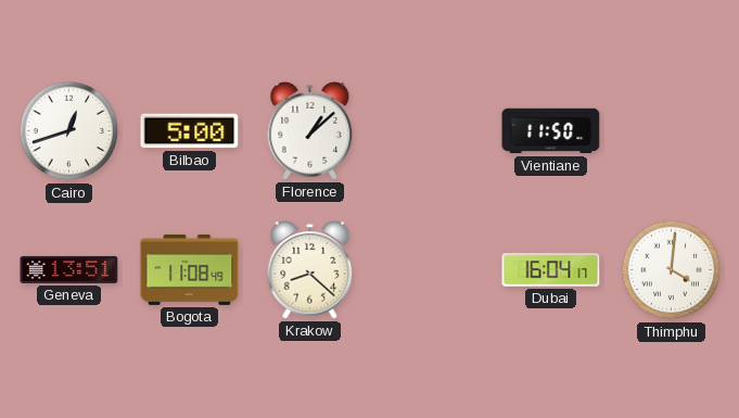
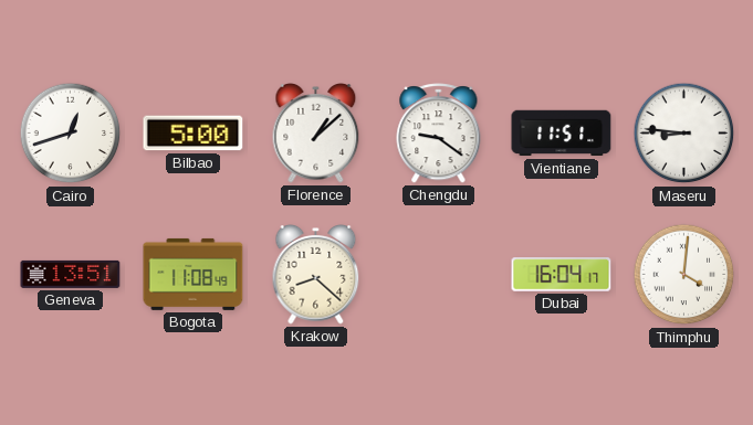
Chengdu: none -> 9:21
Vientiane: 11:50 -> 11:51
Maseru: none -> 8:46
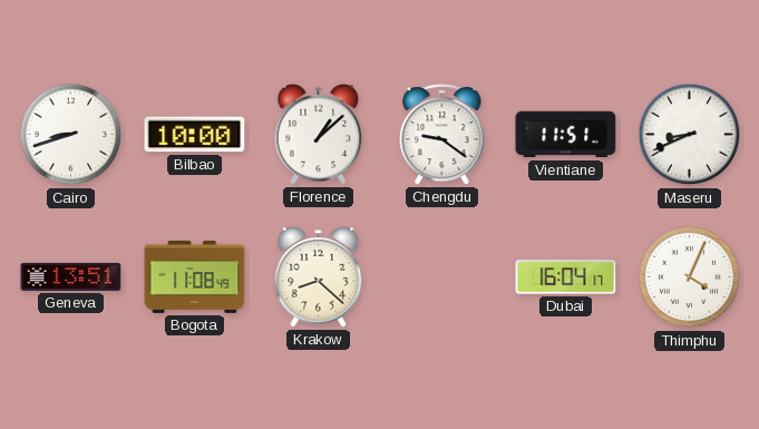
Cairo: 12:42 -> 8:42
Bilbao: 5:00 -> 10:00
Maseru: 8:46 -> 8:41
Thimphu: 4:01 -> 4:04
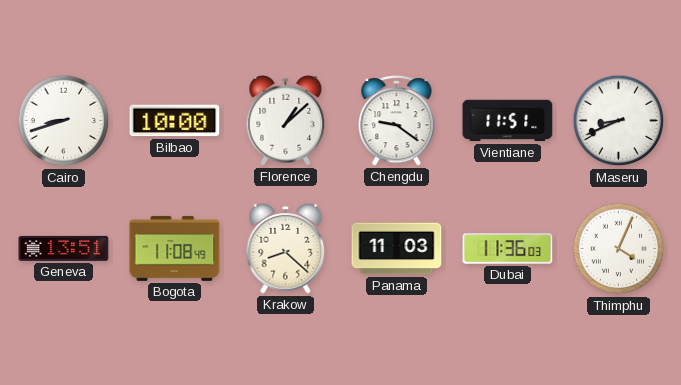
Panama: none -> 11:03
Dubai: 16:04 -> 11:36
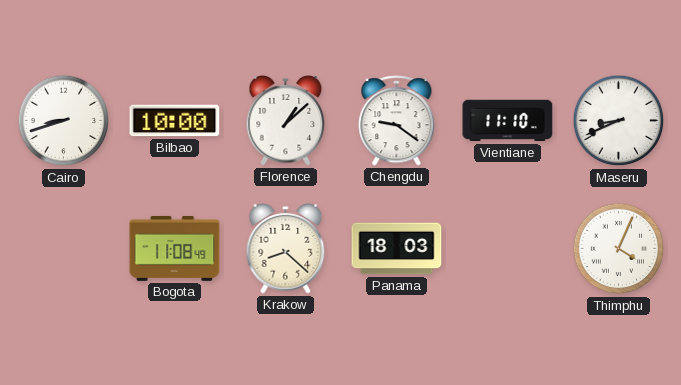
Vientiane: 11:51 -> 11:10
Geneva: 13:51 -> none
Panama: 11:03 -> 18:03
Dubai: 11:36 -> none
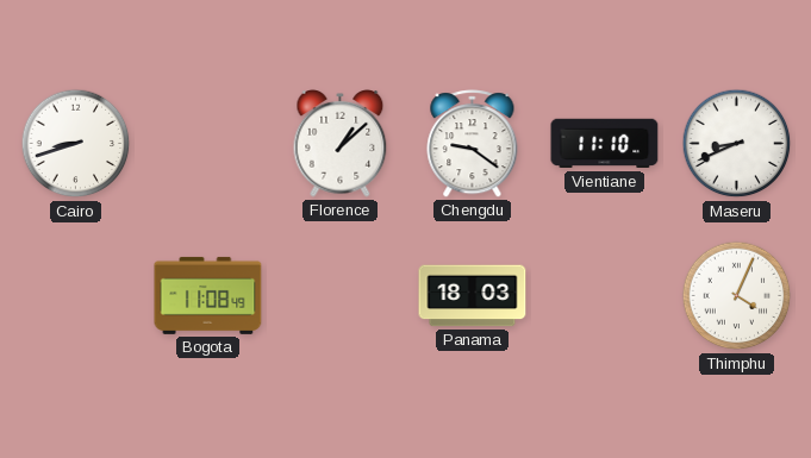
Bilbao: 10:00 -> none
Krakow: 8:22 -> none
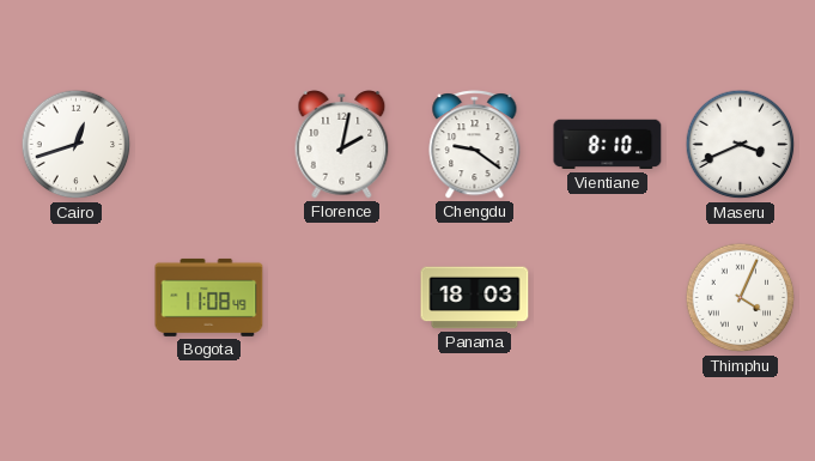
Cairo: 8:42 -> 12:42
Florence: 1:08 -> 2:02
Vientiane: 11:10 -> 8:10
Maseru: 8:41 -> 3:41
